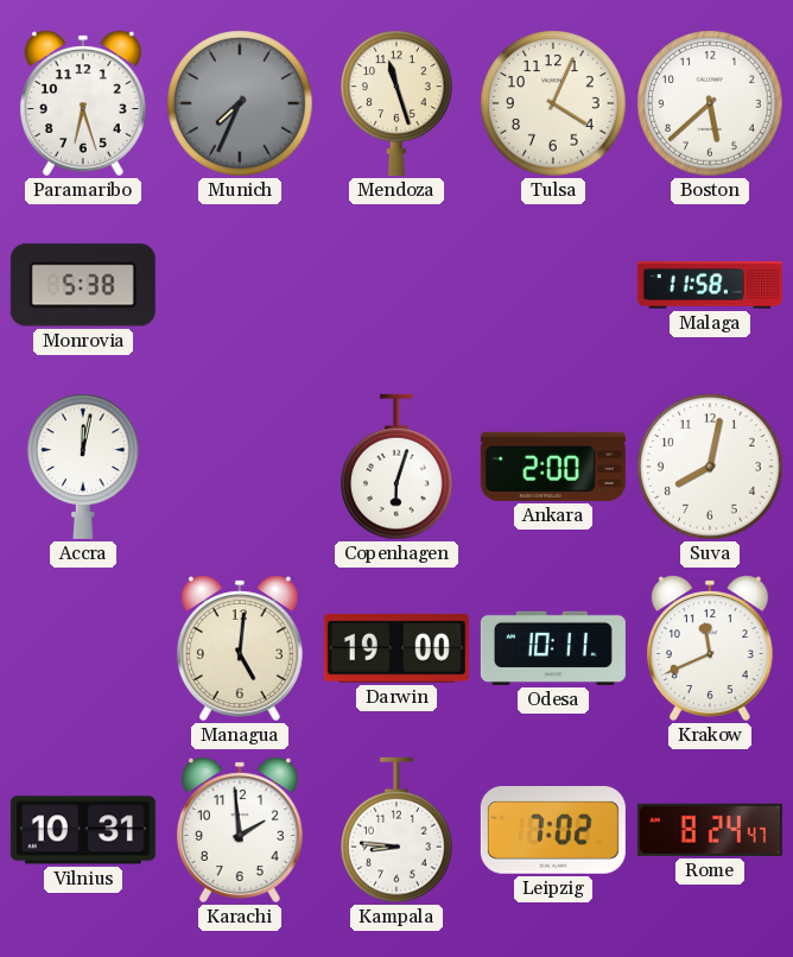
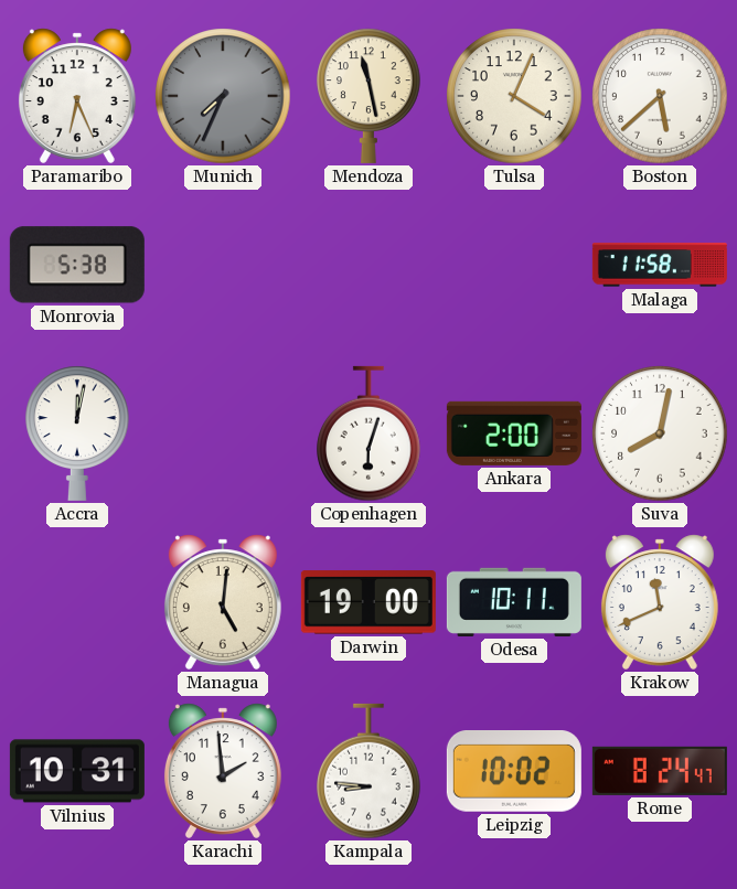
Paramaribo: 6:27 -> 6:26
Mendoza: 11:27 -> 11:28
Leipzig: 7:02 -> 10:02
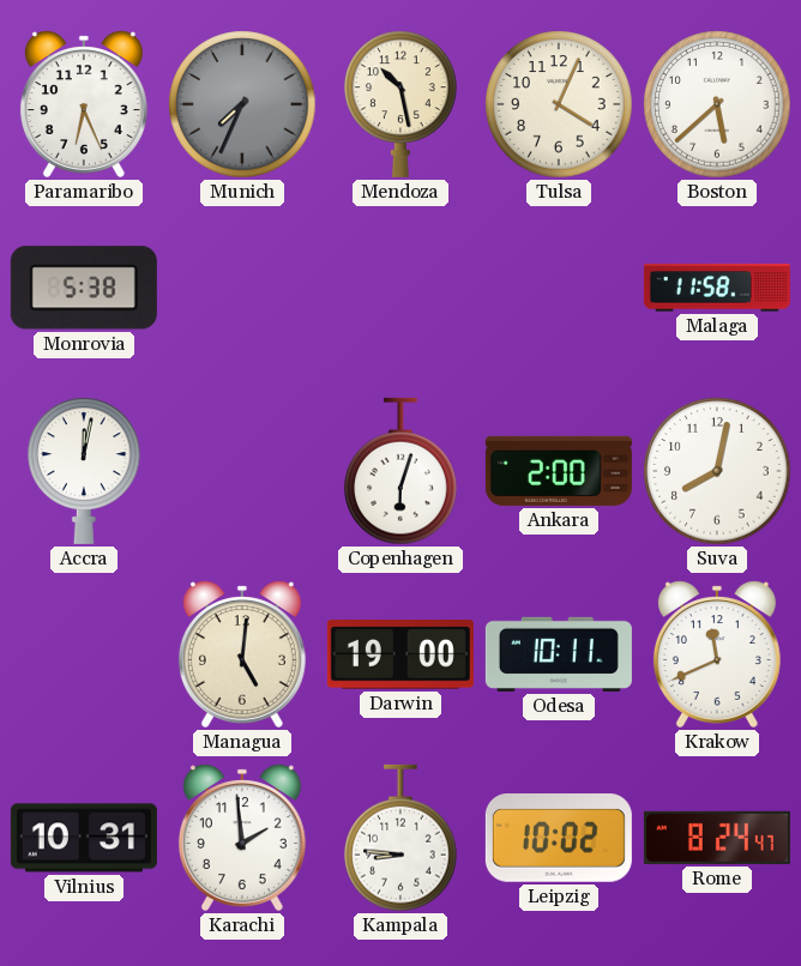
Mendoza: 11:28 -> 10:28
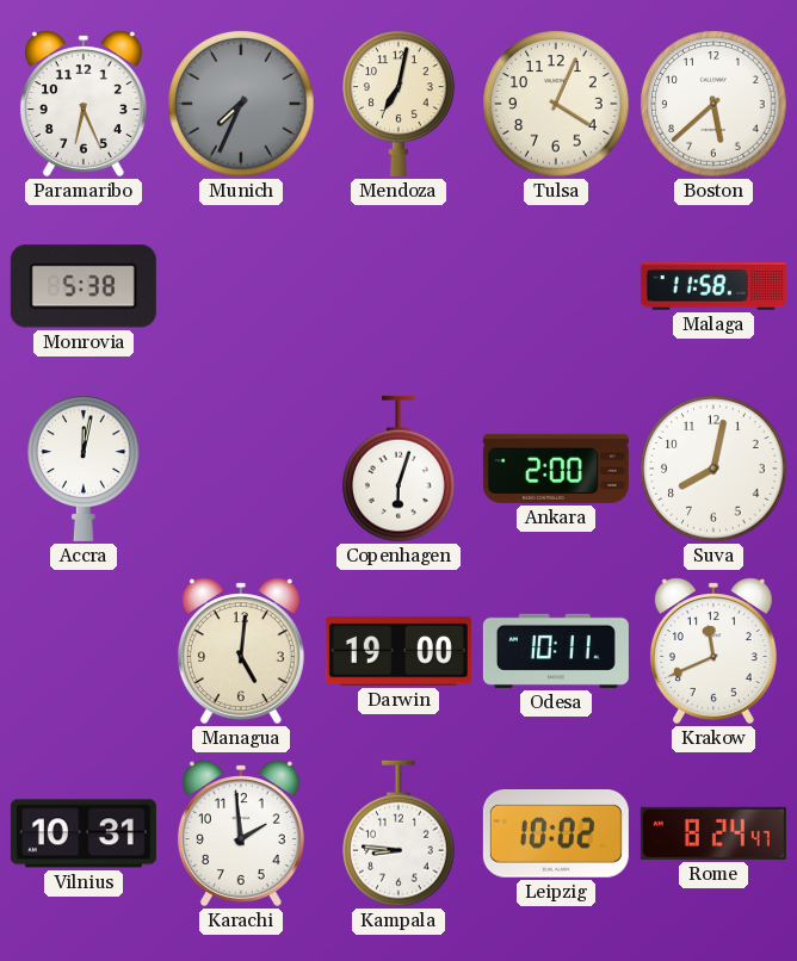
Mendoza: 10:28 -> 7:02
